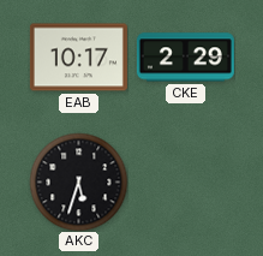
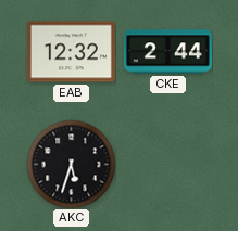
EAB: 10:17 -> 12:32
CKE: 2:29 -> 2:44
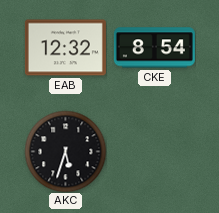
CKE: 2:44 -> 8:54
